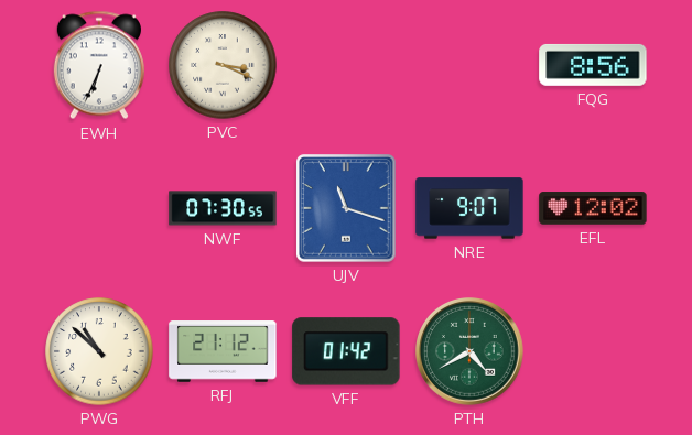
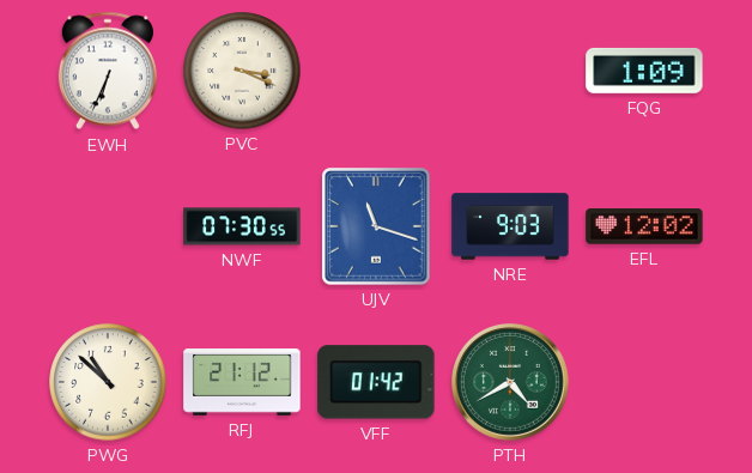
FQG: 8:56 -> 1:09
NRE: 9:07 -> 9:03
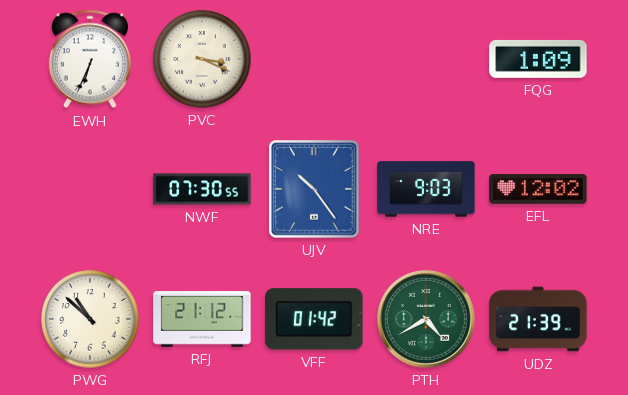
UJV: 11:18 -> 10:24
UDZ: none -> 21:39
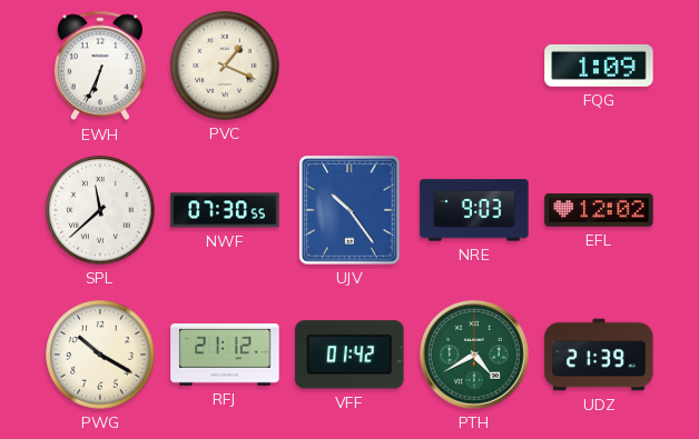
PVC: 3:19 -> 1:19
SPL: none -> 11:38
PWG: 10:52 -> 10:20
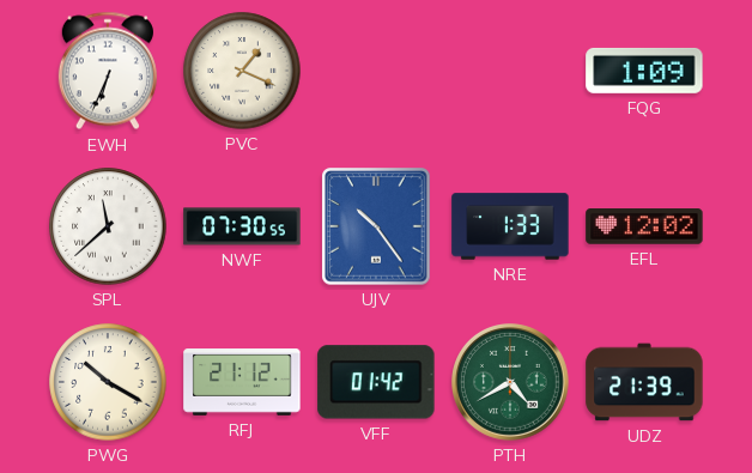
NRE: 9:03 -> 1:33
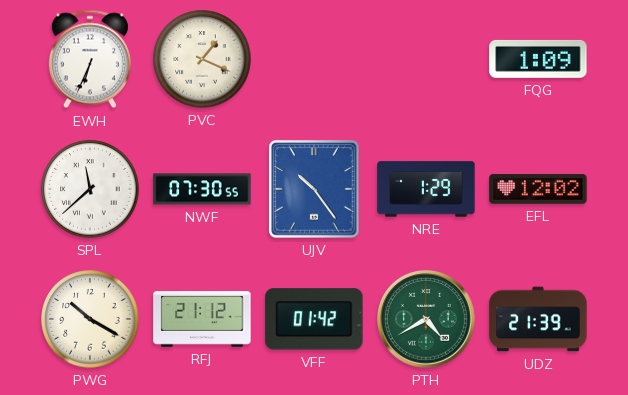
NRE: 1:33 -> 1:29
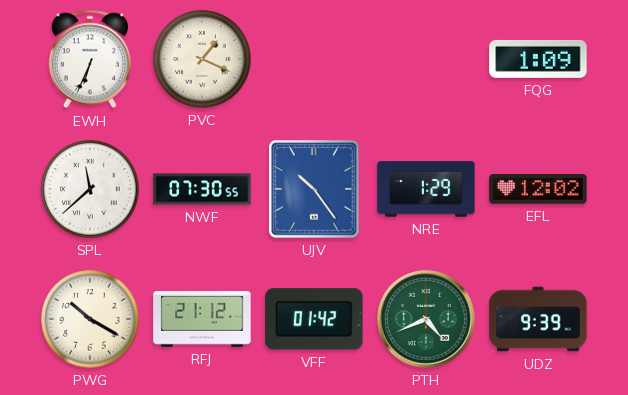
PTH: 4:40 -> 4:41
UDZ: 21:39 -> 9:39
